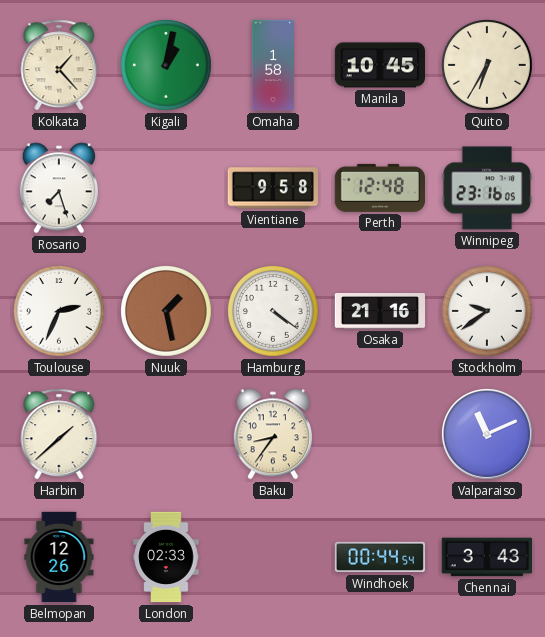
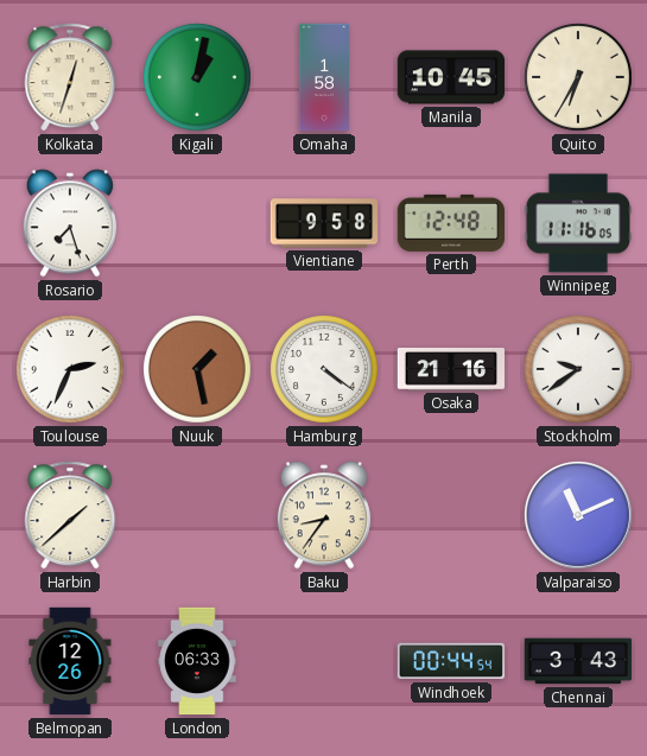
Kolkata: 1:23 -> 12:33
Winnipeg: 23:16 -> 11:16
London: 02:33 -> 06:33
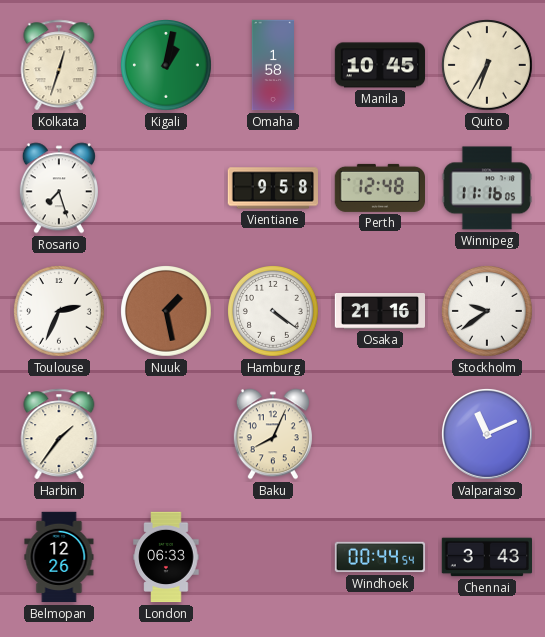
Harbin: 1:38 -> 1:36
Baku: 8:36 -> 8:04
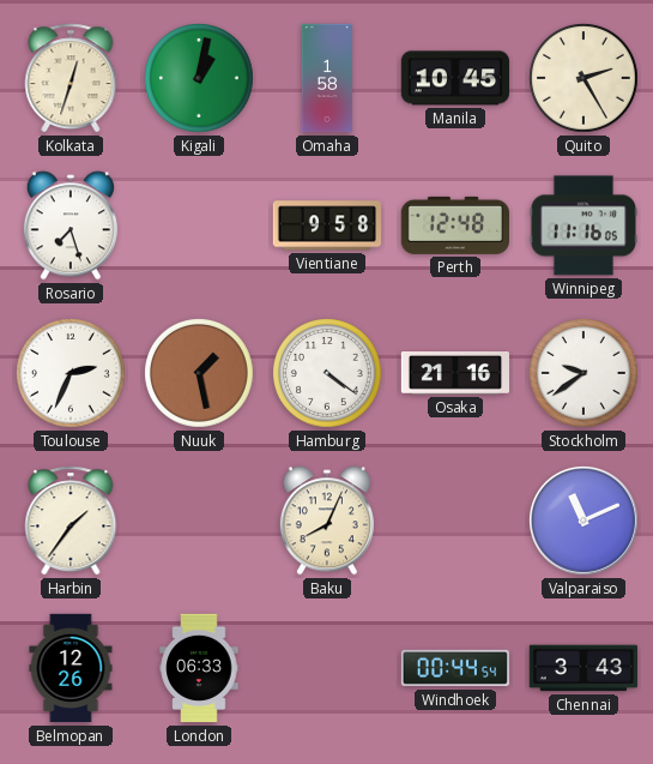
Quito: 6:35 -> 2:25
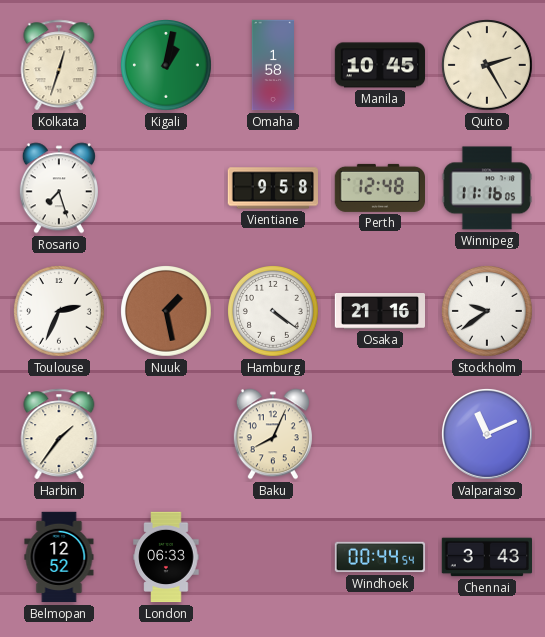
Belmopan: 12:26 -> 12:52
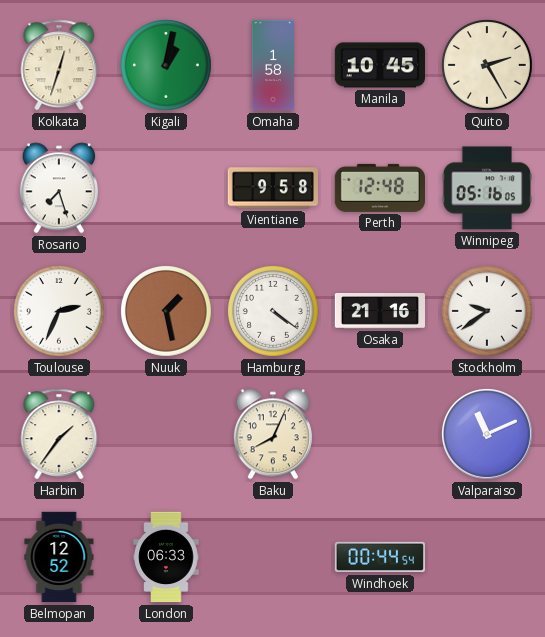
Winnipeg: 11:16 -> 05:16
Chennai: 3:43 -> none
